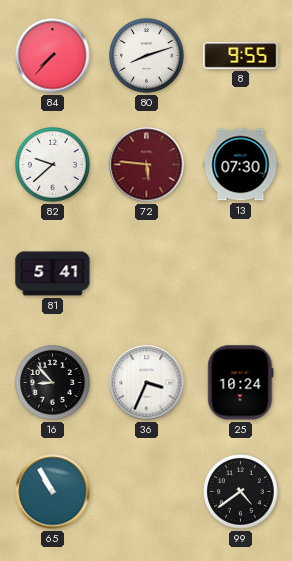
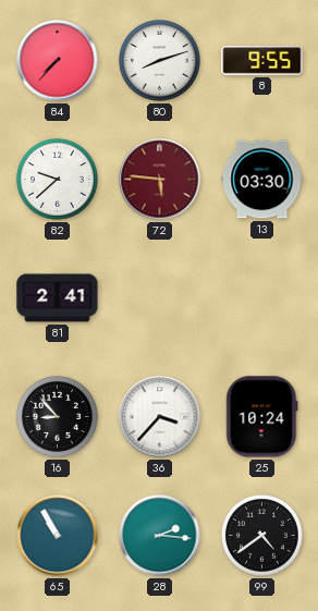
13: 07:30 -> 03:30
81: 5:41 -> 2:41
36: 3:34 -> 3:37
28: none -> 2:16
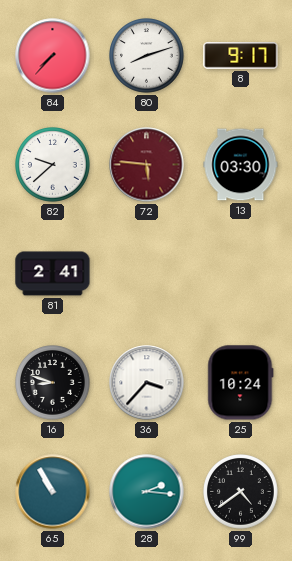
8: 9:55 -> 9:17
16: 8:53 -> 8:48
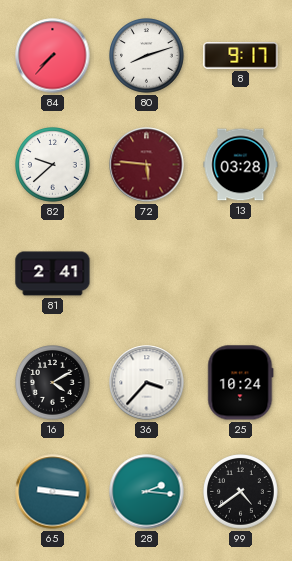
13: 03:30 -> 03:28
16: 8:48 -> 4:10
65: 10:55 -> 9:16
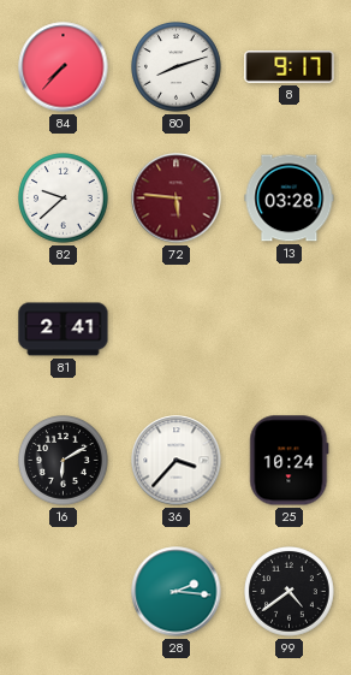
16: 4:10 -> 6:10
65: 9:16 -> none
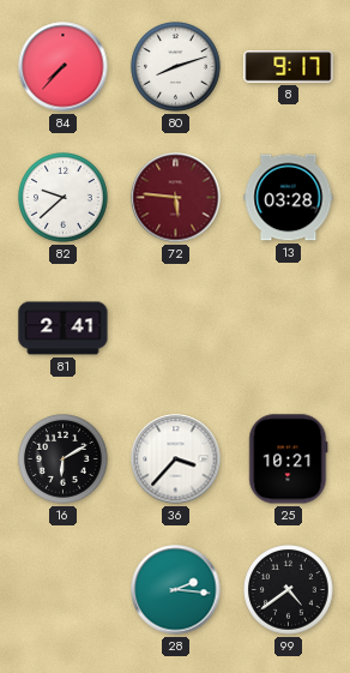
25: 10:24 -> 10:21
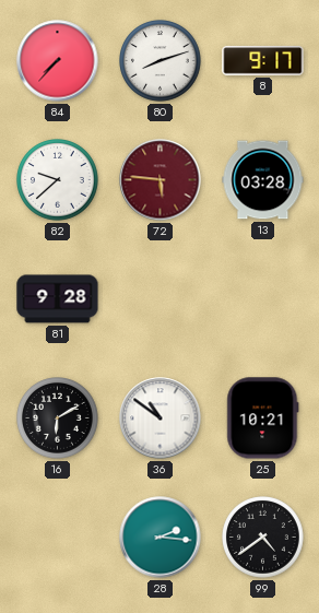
81: 2:41 -> 9:28
36: 3:37 -> 10:51
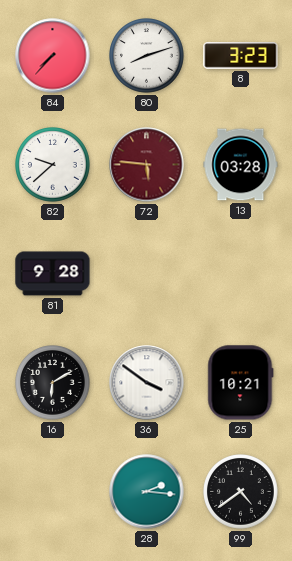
8: 9:17 -> 3:23
36: 10:51 -> 3:51
